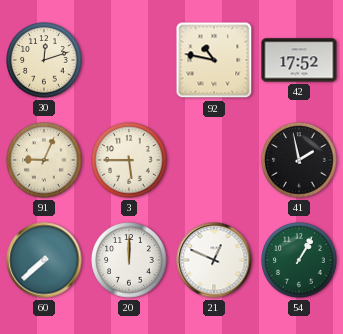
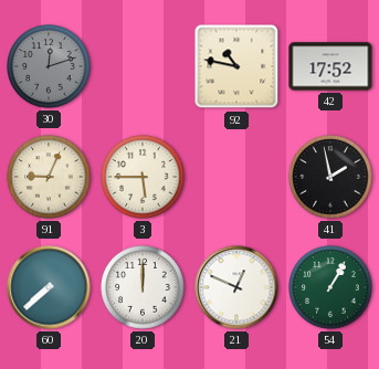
30 dial: cream -> grey
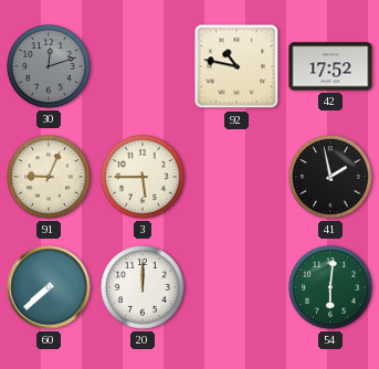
21: 12:49 -> none
54: 1:05 -> 6:01
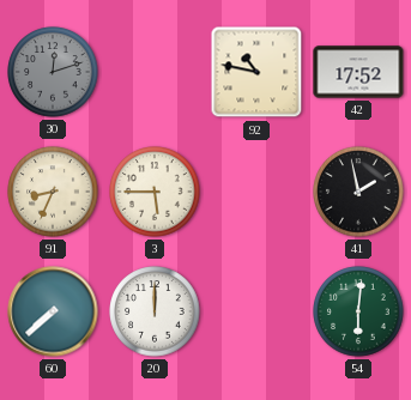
91: 9:04 -> 8:34
